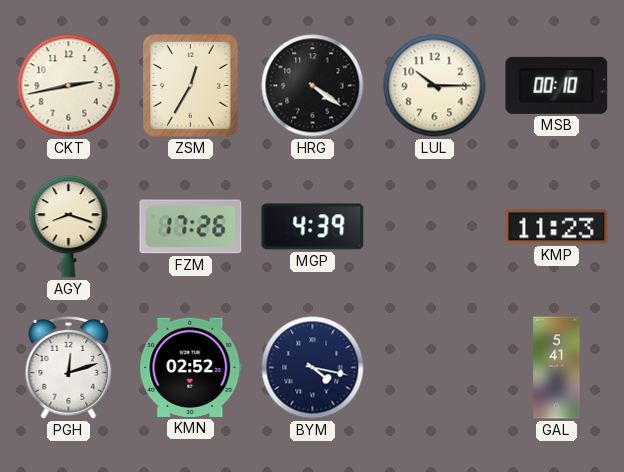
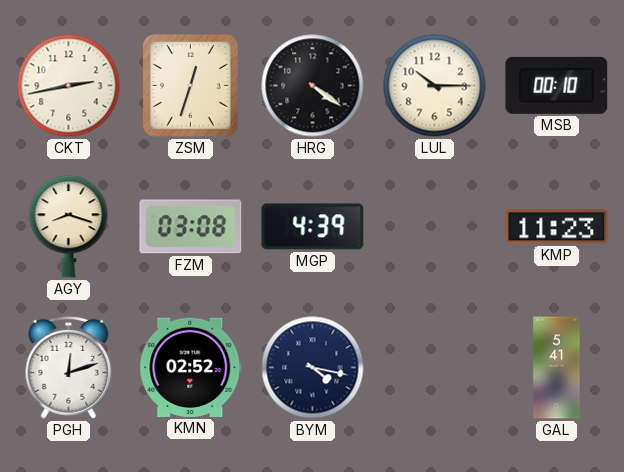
ZSM: 12:35 -> 12:33
FZM: 17:26 -> 03:08
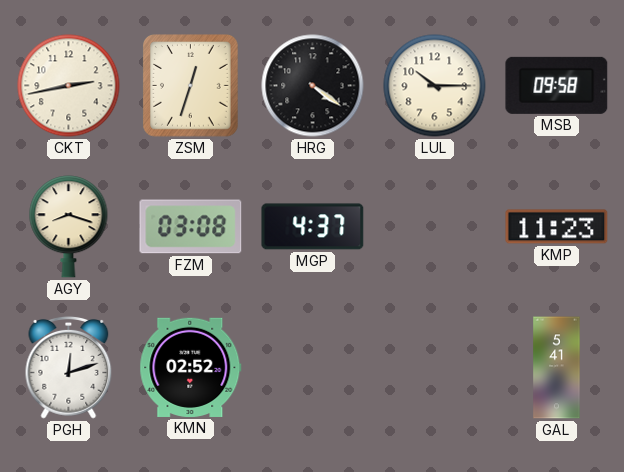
MSB: 00:10 -> 09:58
MGP: 4:39 -> 4:37
BYM: 4:17 -> none
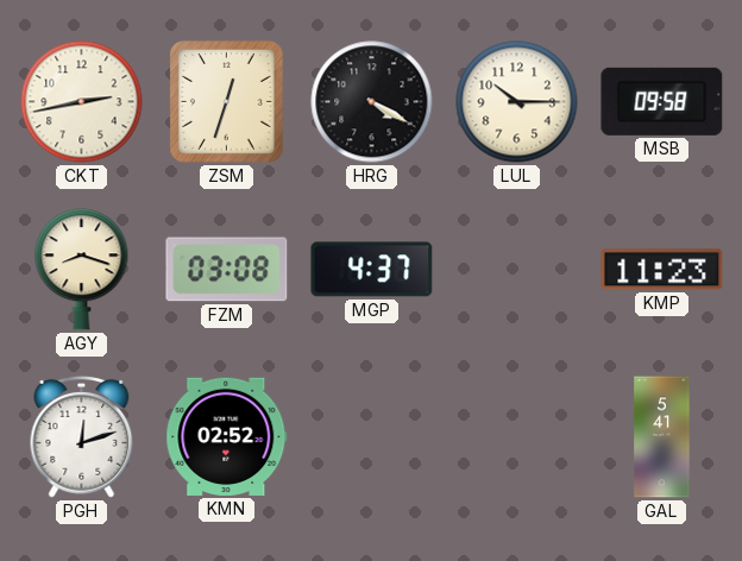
HRG: 4:21 -> 4:20
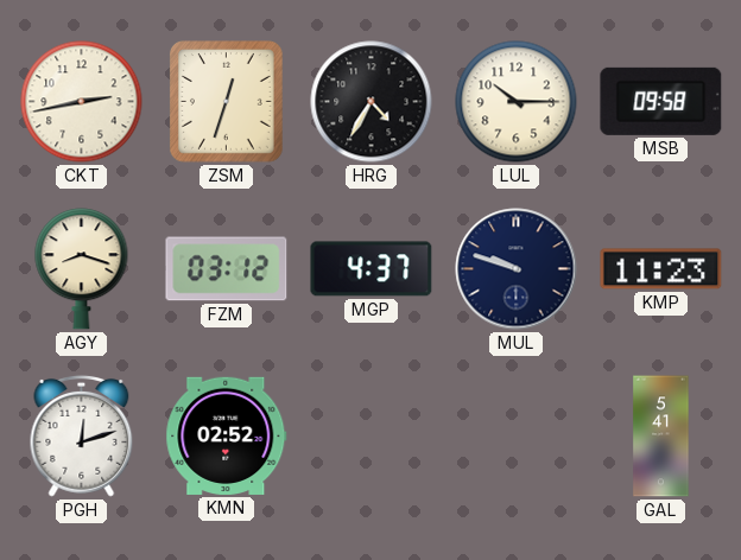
HRG: 4:20 -> 4:35
FZM: 03:08 -> 03:12
MUL: none -> 9:48
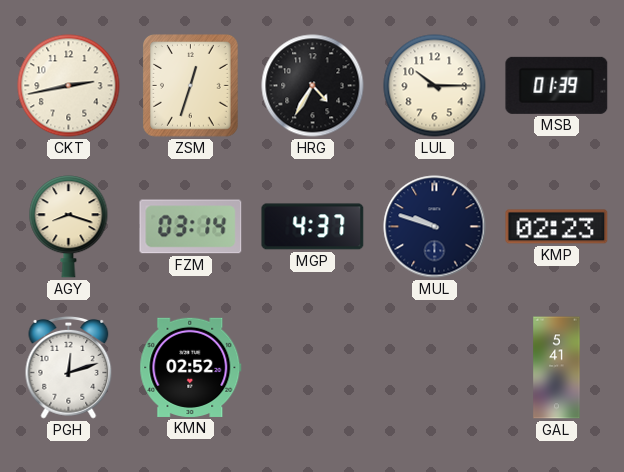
MSB: 09:58 -> 01:39
FZM: 03:12 -> 03:14
KMP: 11:23 -> 02:23
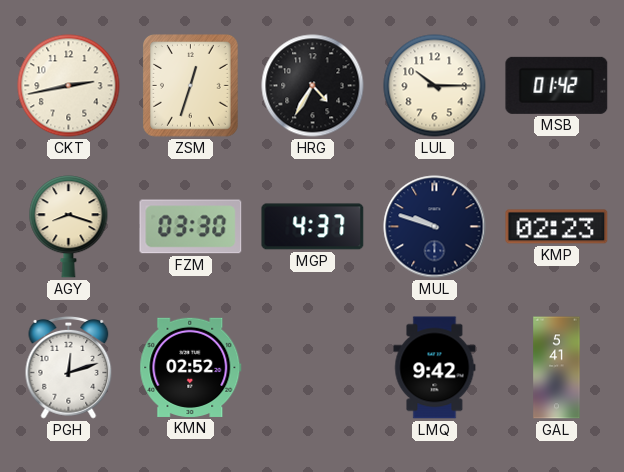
MSB: 01:39 -> 01:42
FZM: 03:14 -> 03:30
LMQ: none -> 9:42
